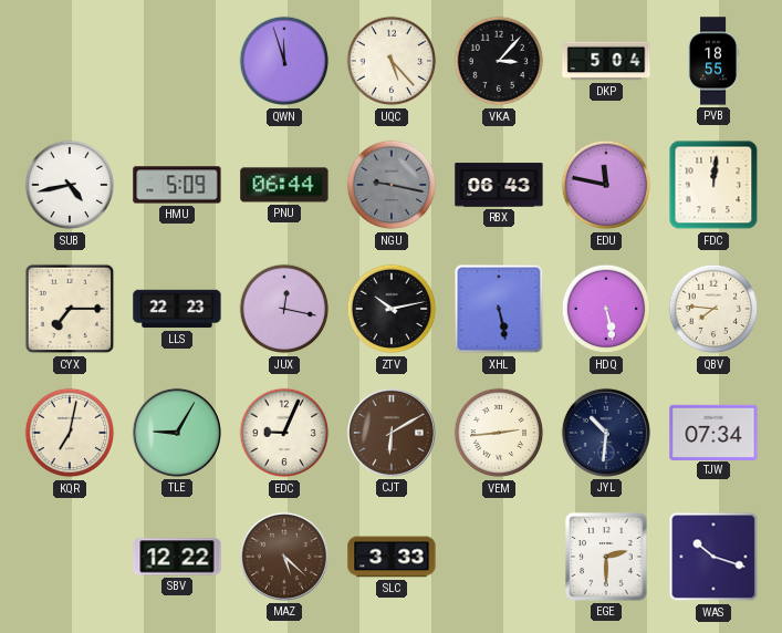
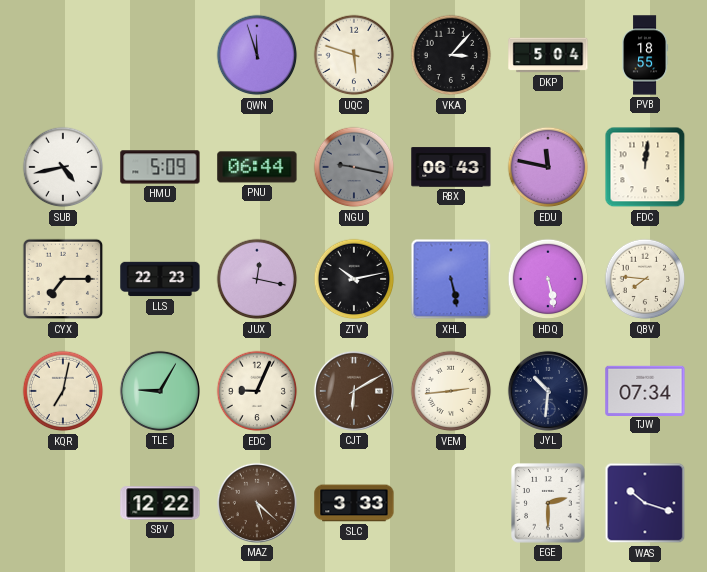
UQC: 5:23 -> 5:48
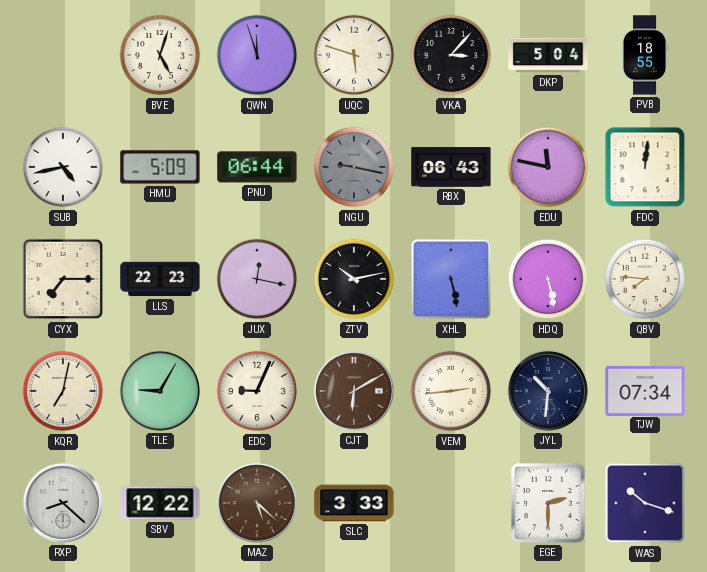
BVE: none -> 5:03
RXP: none -> 8:22
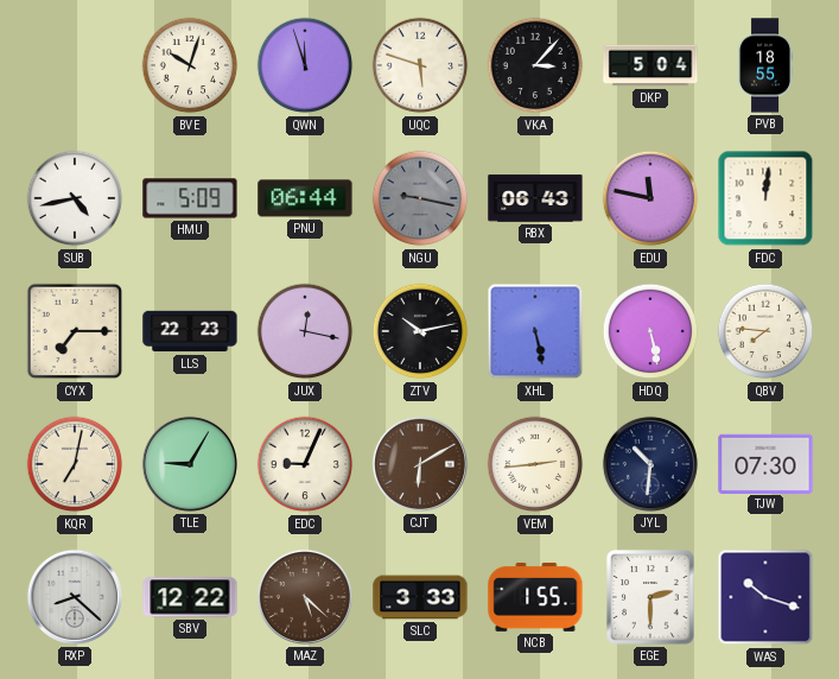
BVE: 5:03 -> 10:03
TJW: 07:34 -> 07:30
NCB: none -> 1:55
